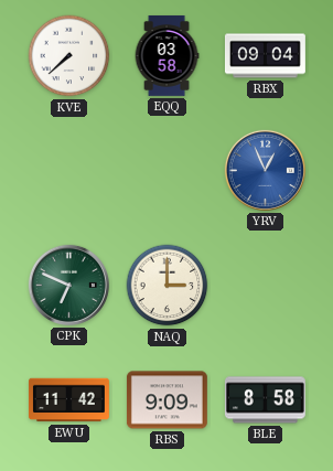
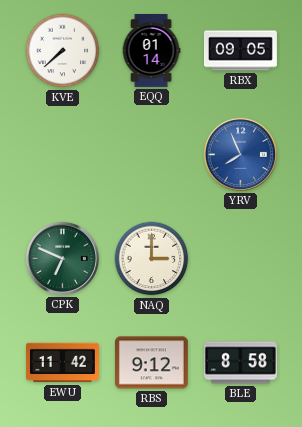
EQQ: 03:58 -> 01:14
RBX: 09:04 -> 09:05
YRV: 12:56 -> 7:56
RBS: 9:09 -> 9:12
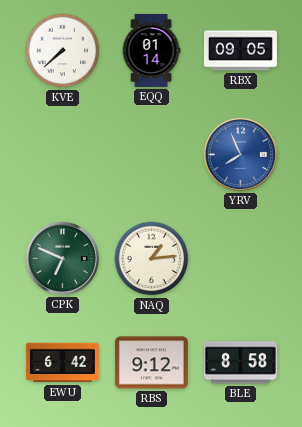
NAQ: 3:00 -> 1:14
EWU: 11:42 -> 6:42
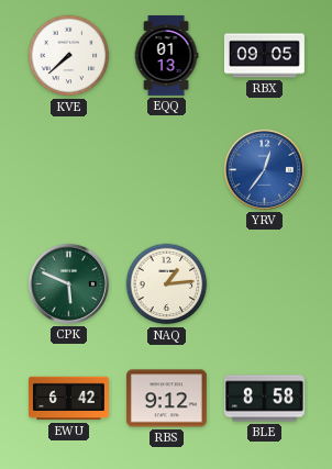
EQQ: 01:14 -> 01:13
YRV: 7:56 -> 12:36
CPK: 6:49 -> 5:49
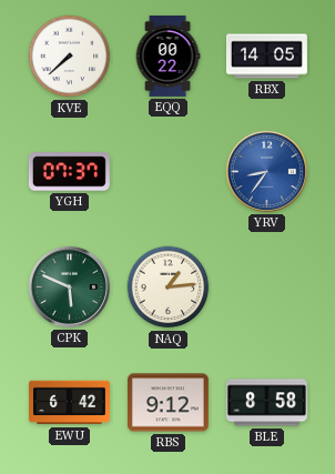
EQQ: 01:13 -> 00:22
RBX: 09:05 -> 14:05
YGH: none -> 07:37
YRV: 12:36 -> 8:36
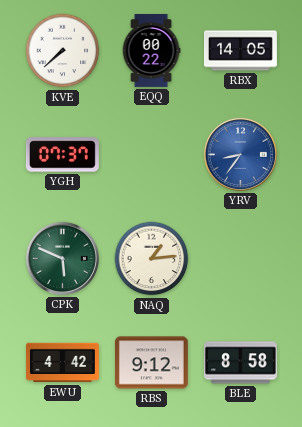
EWU: 6:42 -> 4:42
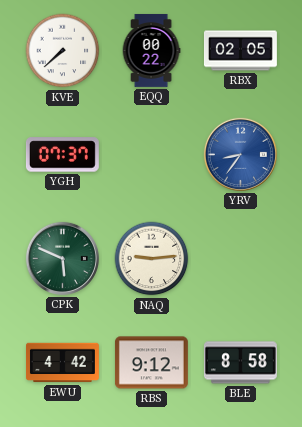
RBX: 14:05 -> 02:05
NAQ: 1:14 -> 9:14
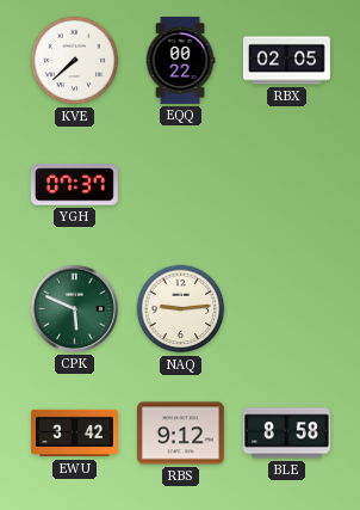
YRV: 8:36 -> none
EWU: 4:42 -> 3:42
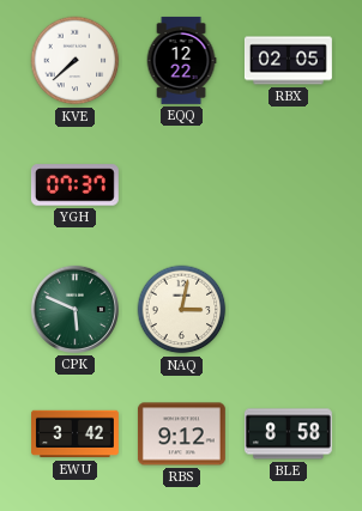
EQQ: 00:22 -> 12:22
NAQ: 9:14 -> 3:02
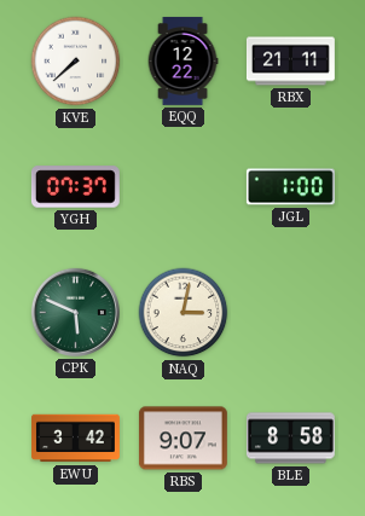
RBX: 02:05 -> 21:11
JGL: none -> 1:00
RBS: 9:12 -> 9:07
